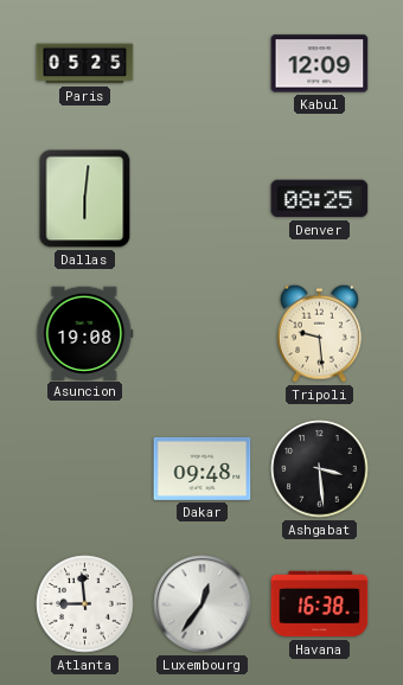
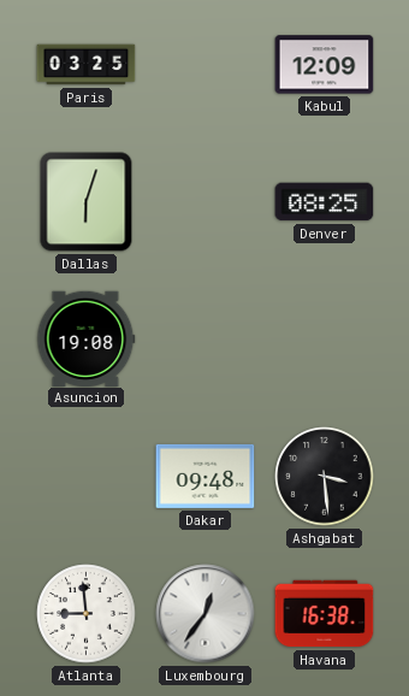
Paris: 05:25 -> 03:25
Dallas: 6:01 -> 6:03
Tripoli: 9:29 -> none
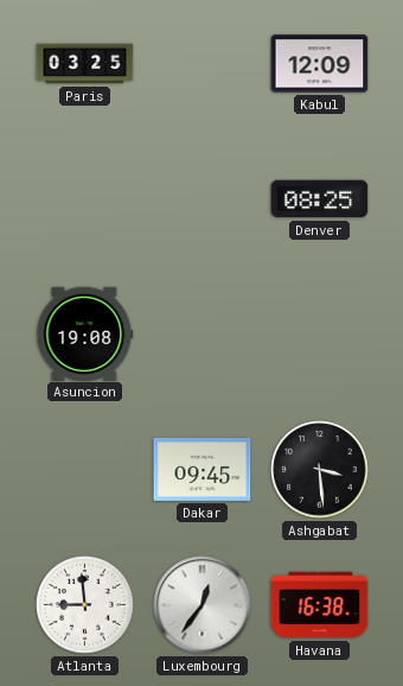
Dallas: 6:03 -> none
Dakar: 09:48 -> 09:45
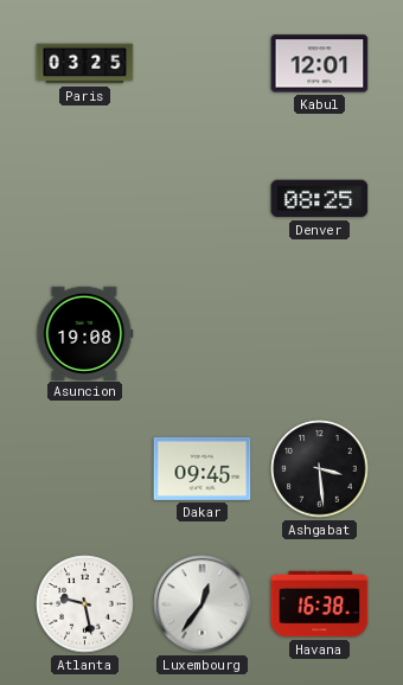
Kabul: 12:09 -> 12:01
Atlanta: 8:59 -> 9:28
